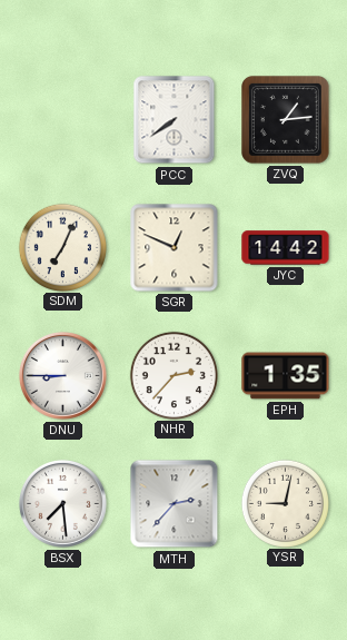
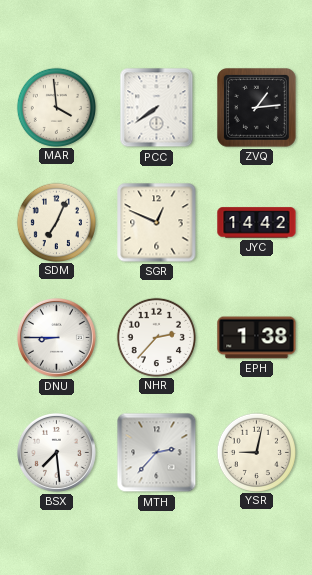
MAR: none -> 3:59
EPH: 1:35 -> 1:38
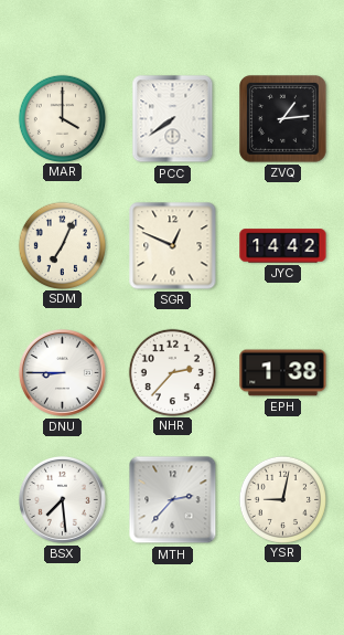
MAR: 3:59 -> 4:00
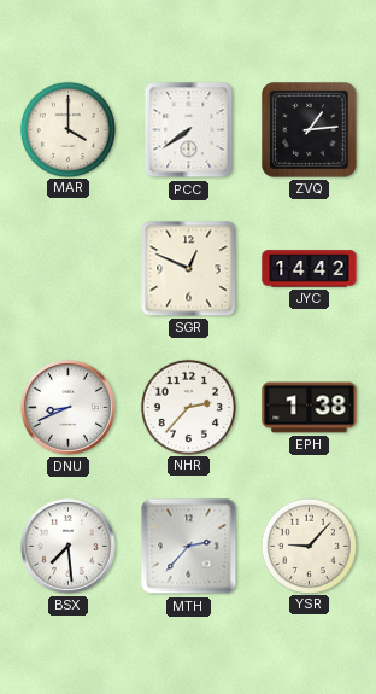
SDM: 7:04 -> none
DNU: 8:45 -> 8:41
YSR: 9:02 -> 9:07
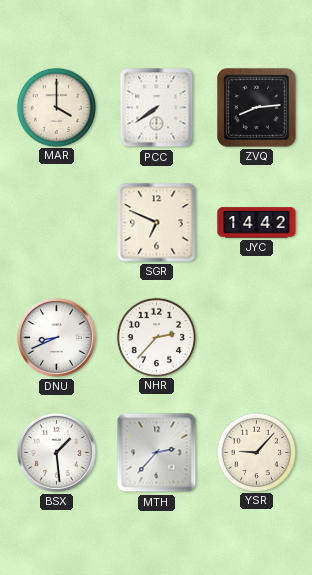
ZVQ: 1:14 -> 8:14
SGR: 12:49 -> 6:49
EPH: 1:38 -> none
BSX: 7:29 -> 1:29
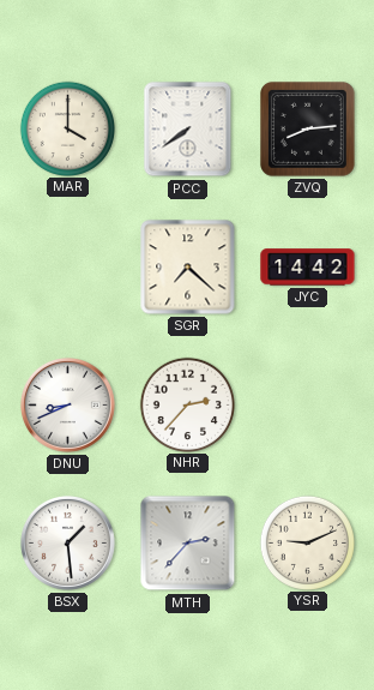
SGR: 6:49 -> 7:22
YSR: 9:07 -> 9:11
